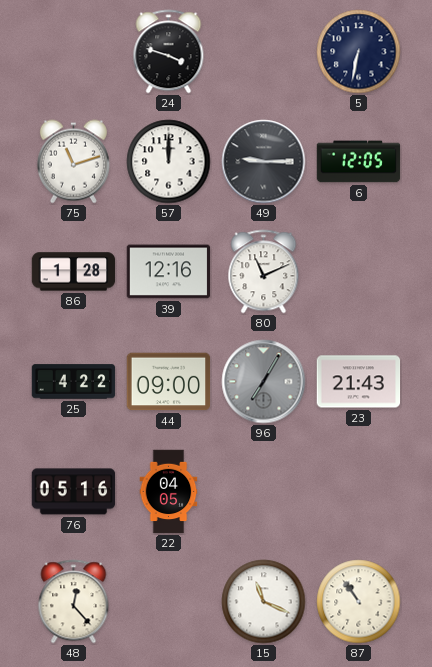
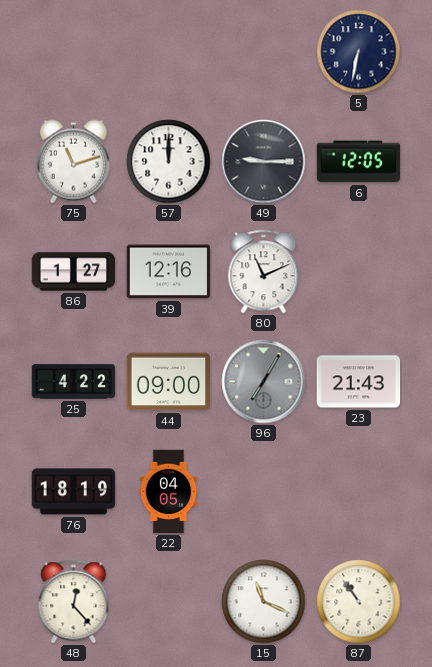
24: 3:48 -> none
86: 1:28 -> 1:27
76: 05:16 -> 18:19
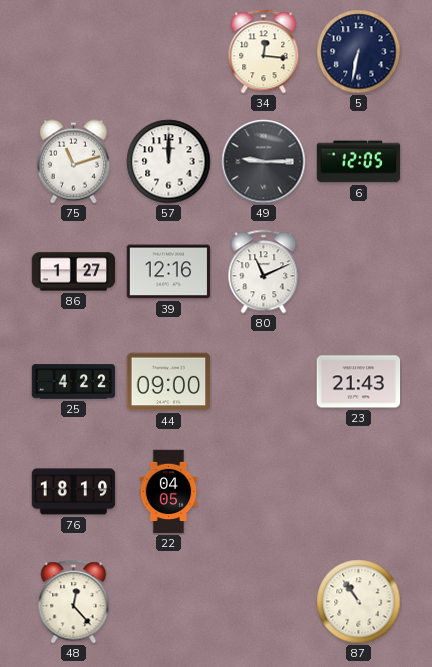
34: none -> 12:16
96: 7:05 -> none
15: 11:19 -> none
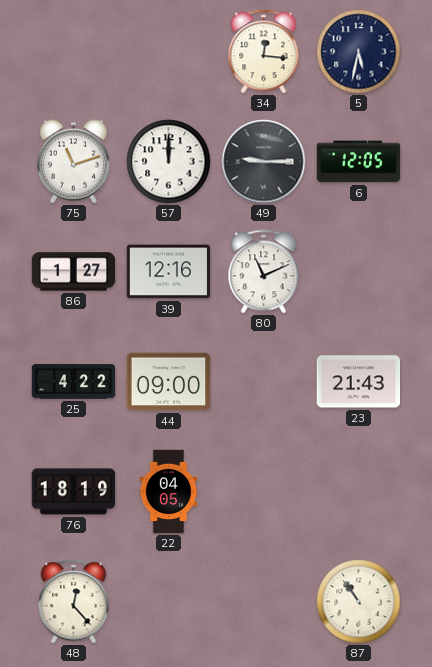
5: 6:32 -> 5:32
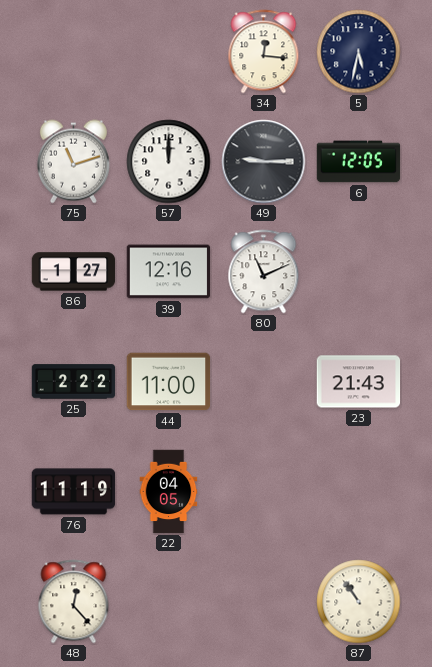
25: 4:22 -> 2:22
44: 09:00 -> 11:00
76: 18:19 -> 11:19
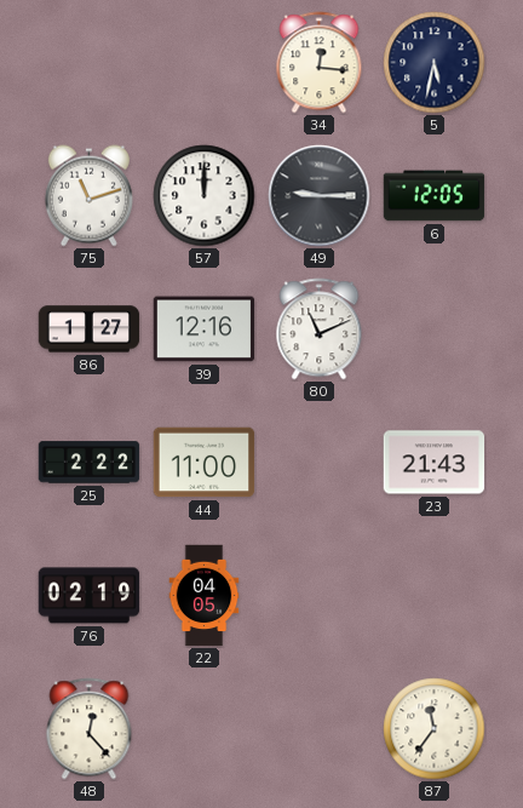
76: 11:19 -> 02:19
87: 10:54 -> 11:36
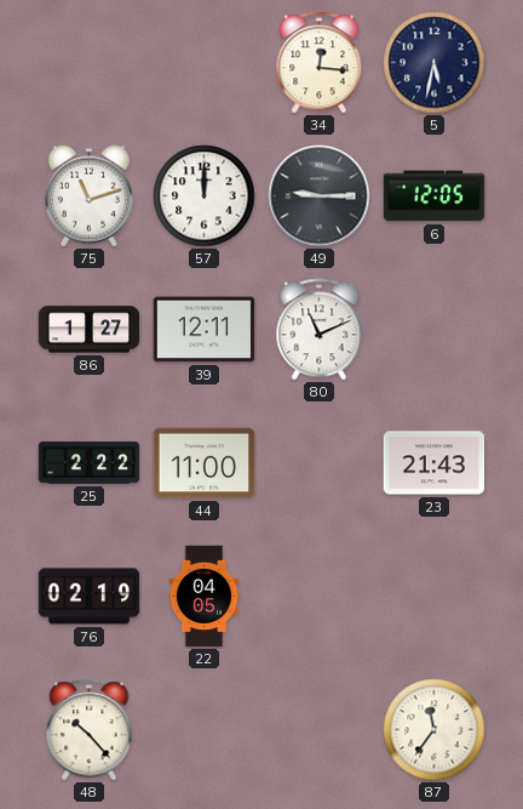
39: 12:16 -> 12:11
48: 12:23 -> 10:23
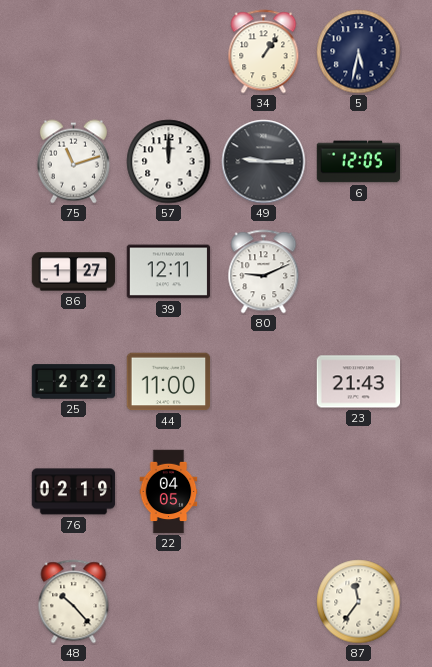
34: 12:16 -> 1:06
80: 11:11 -> 9:11
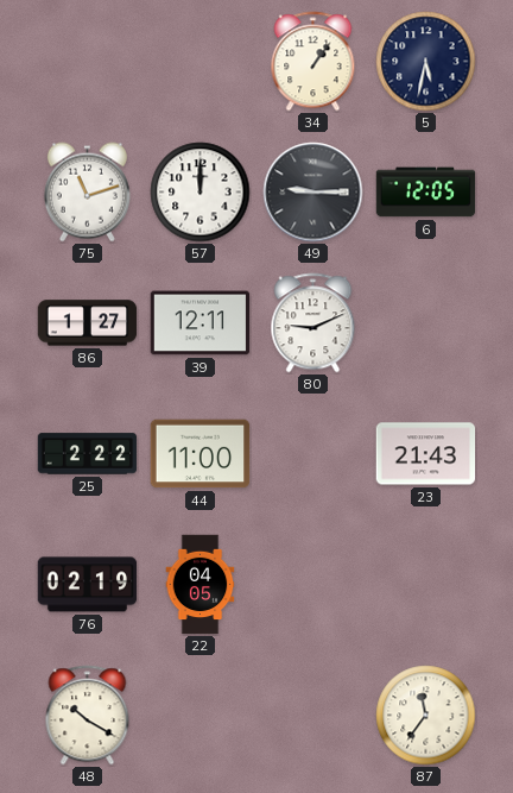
48: 10:23 -> 10:20
